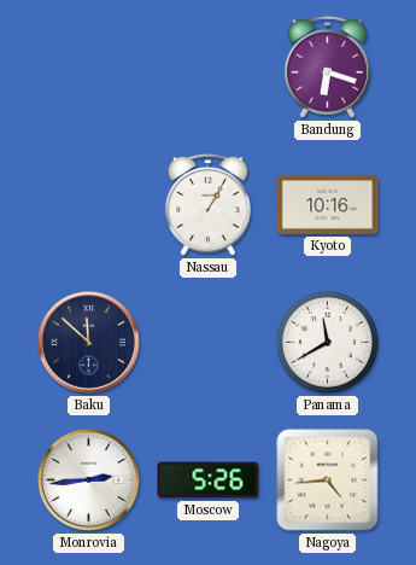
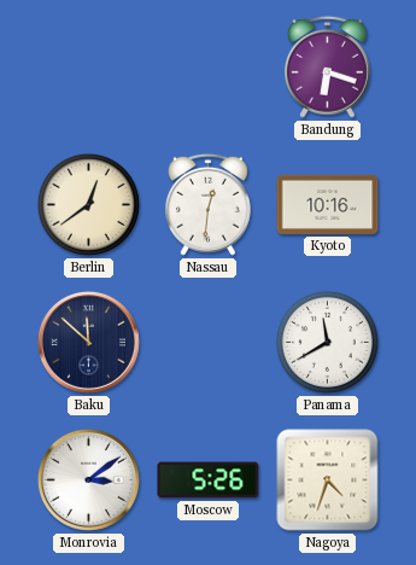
Berlin: none -> 12:39
Nassau: 1:05 -> 12:31
Monrovia: 2:44 -> 3:09
Nagoya: 4:44 -> 4:33
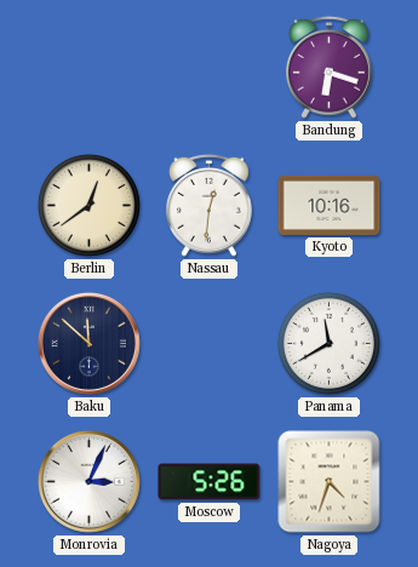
Monrovia: 3:09 -> 3:04
